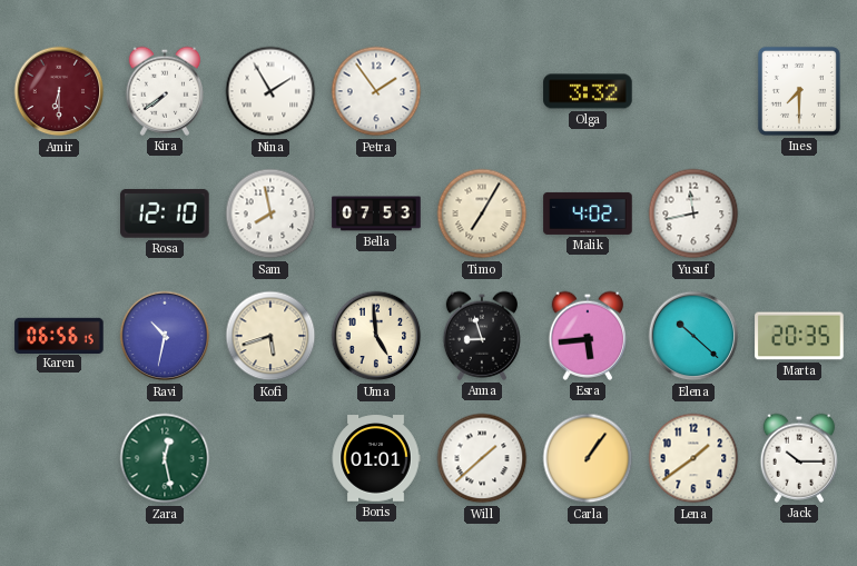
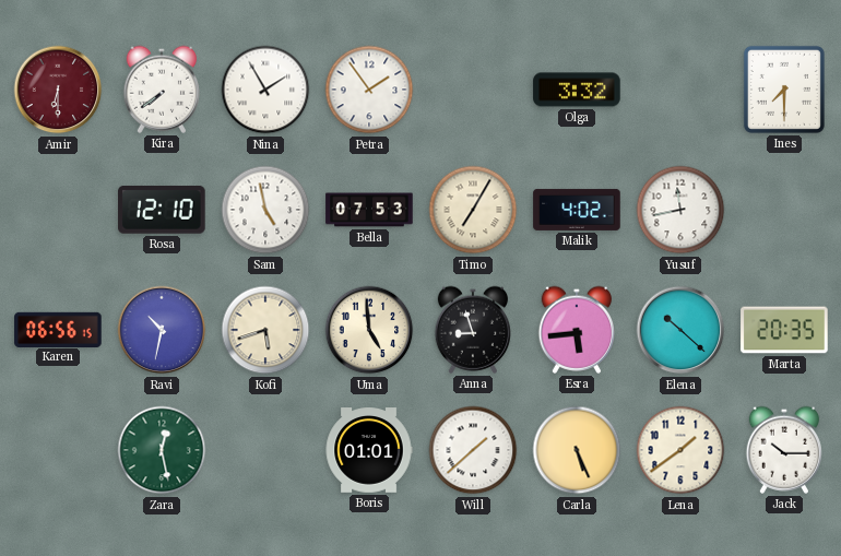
Sam: 7:58 -> 4:58
Carla: 1:06 -> 5:26
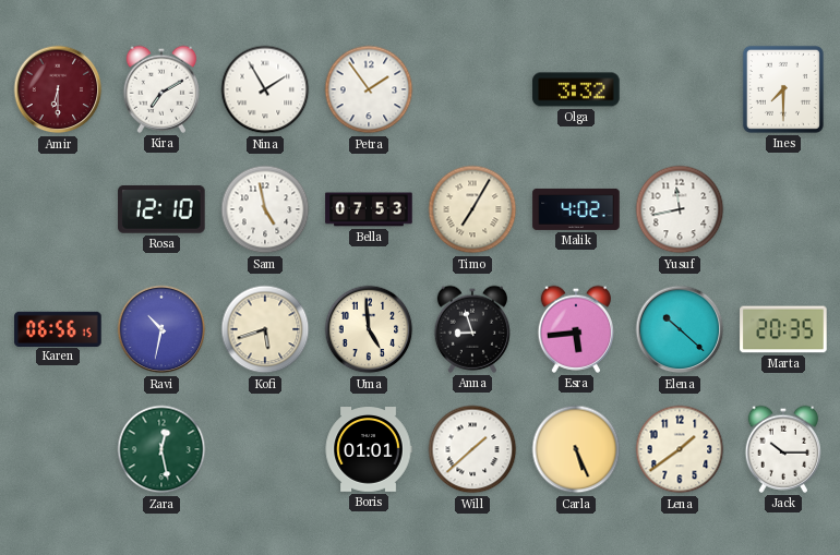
Kira: 7:39 -> 7:10
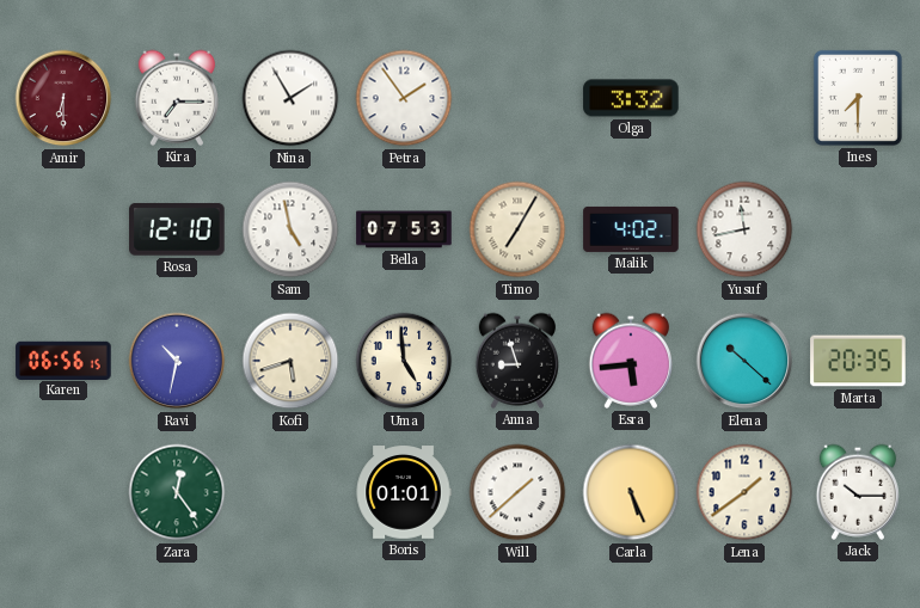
Kira: 7:10 -> 7:15
Zara: 12:28 -> 12:24
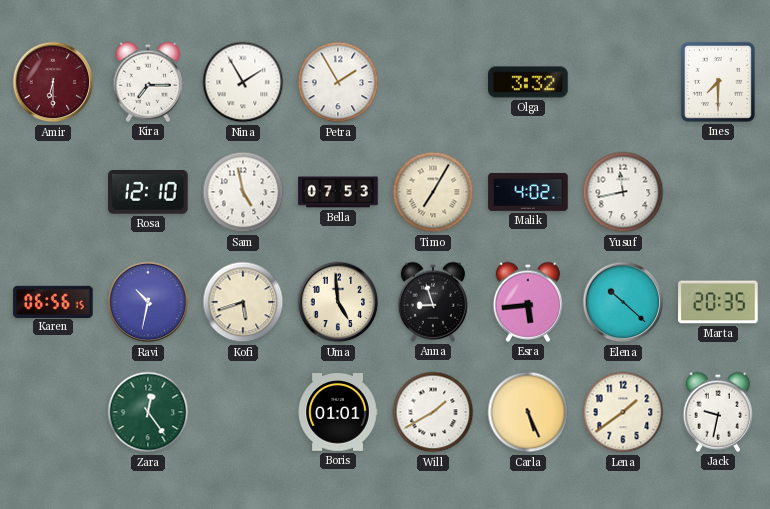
Petra: 1:54 -> 1:55
Will: 1:38 -> 1:40
Jack: 10:15 -> 9:32
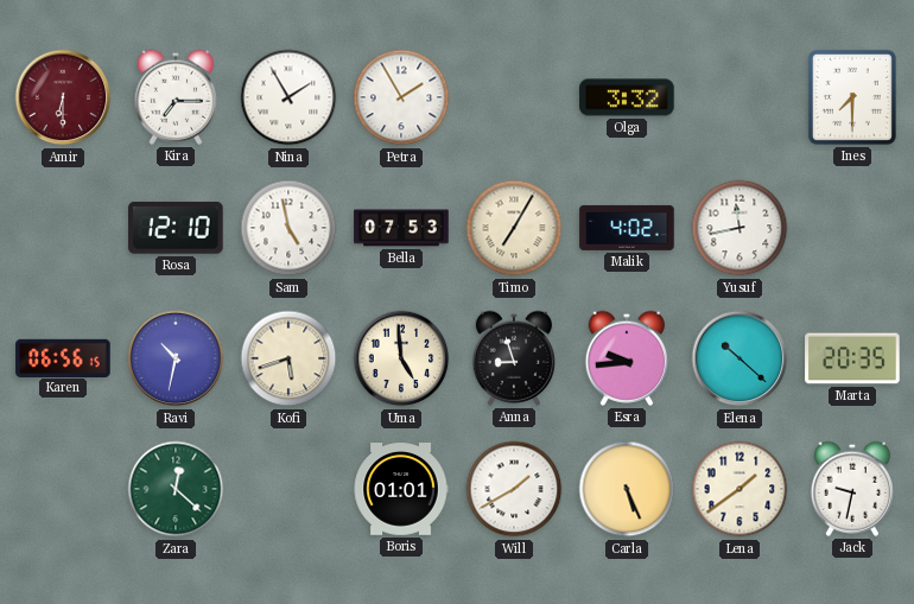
Esra: 5:44 -> 9:44
Zara: 12:24 -> 12:22
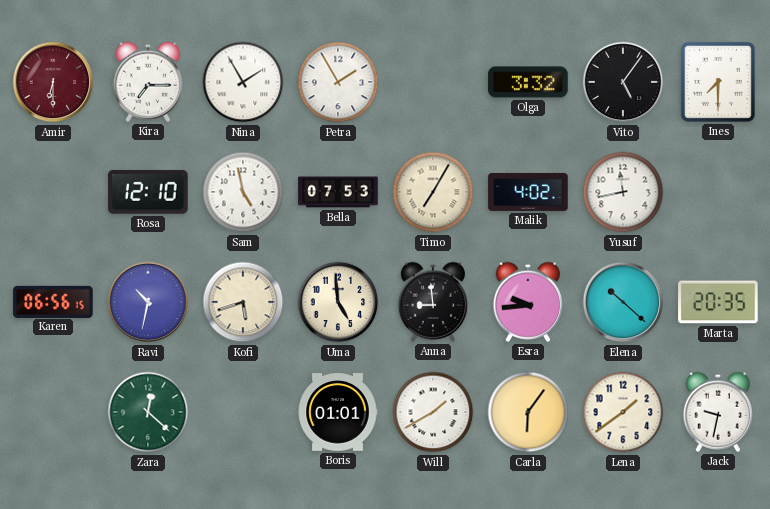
Vito: none -> 5:06
Anna: 8:57 -> 8:59
Carla: 5:26 -> 6:06
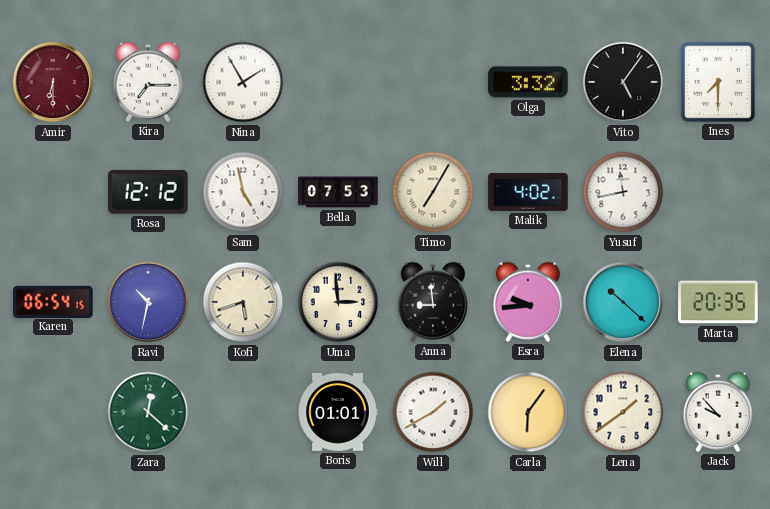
Petra: 1:55 -> none
Rosa: 12:10 -> 12:12
Karen: 06:56 -> 06:54
Uma: 4:59 -> 2:59
Jack: 9:32 -> 9:53
